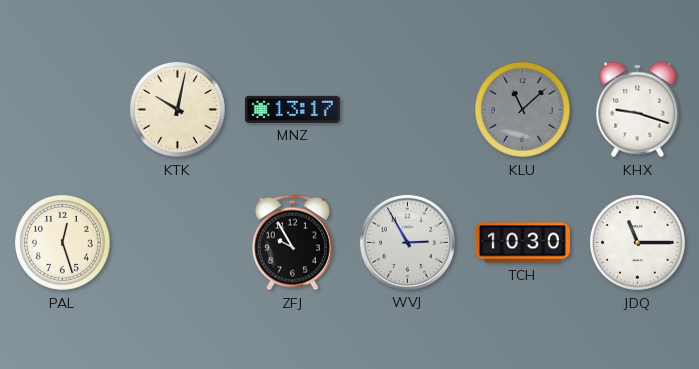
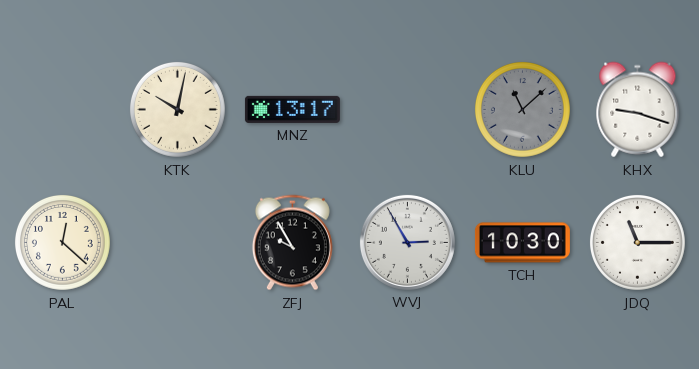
PAL: 12:27 -> 12:22
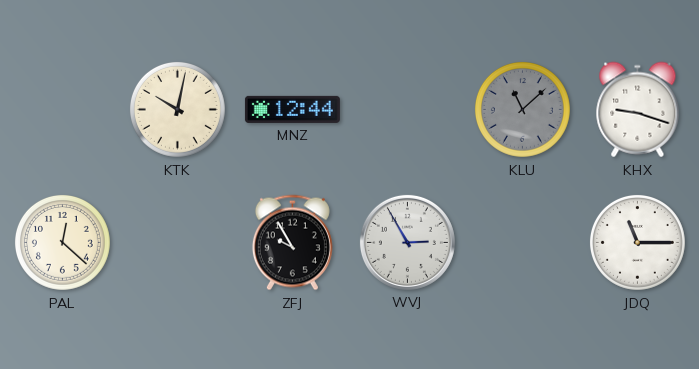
MNZ: 13:17 -> 12:44
TCH: 10:30 -> none
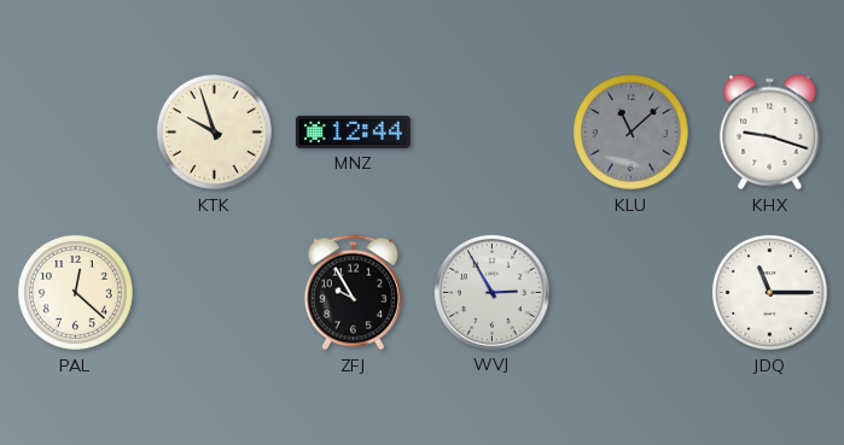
KTK: 10:02 -> 9:57
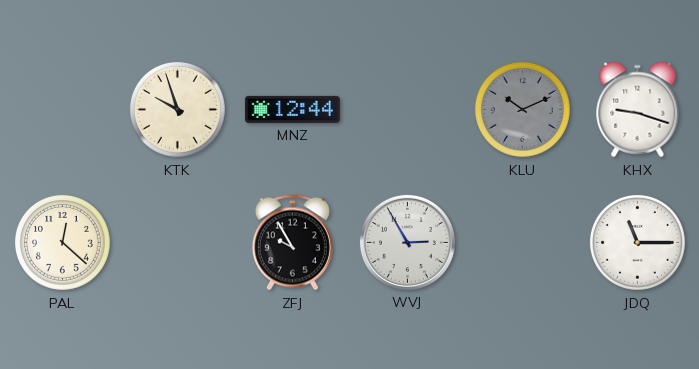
KLU: 11:08 -> 10:11
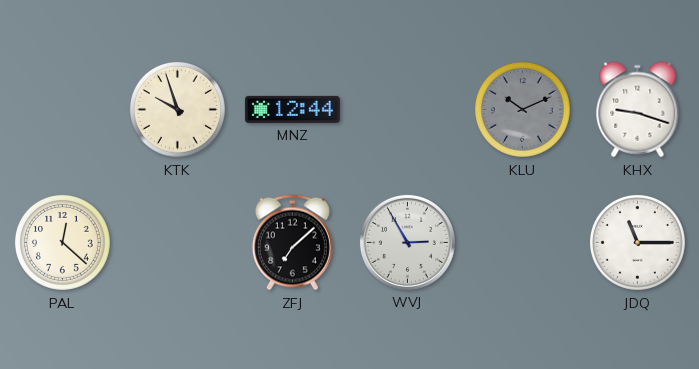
ZFJ: 9:55 -> 7:08
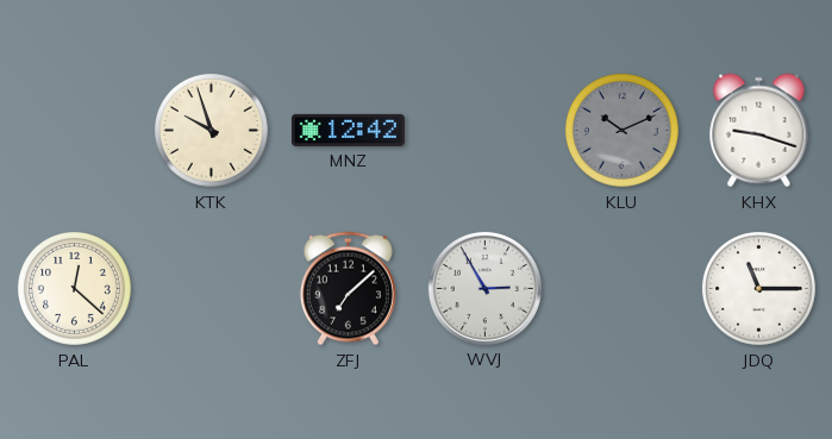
MNZ: 12:44 -> 12:42
